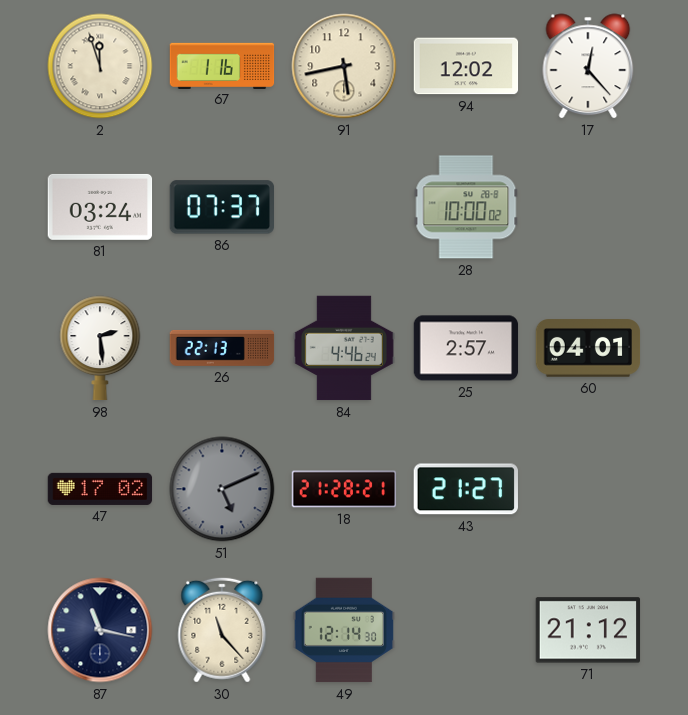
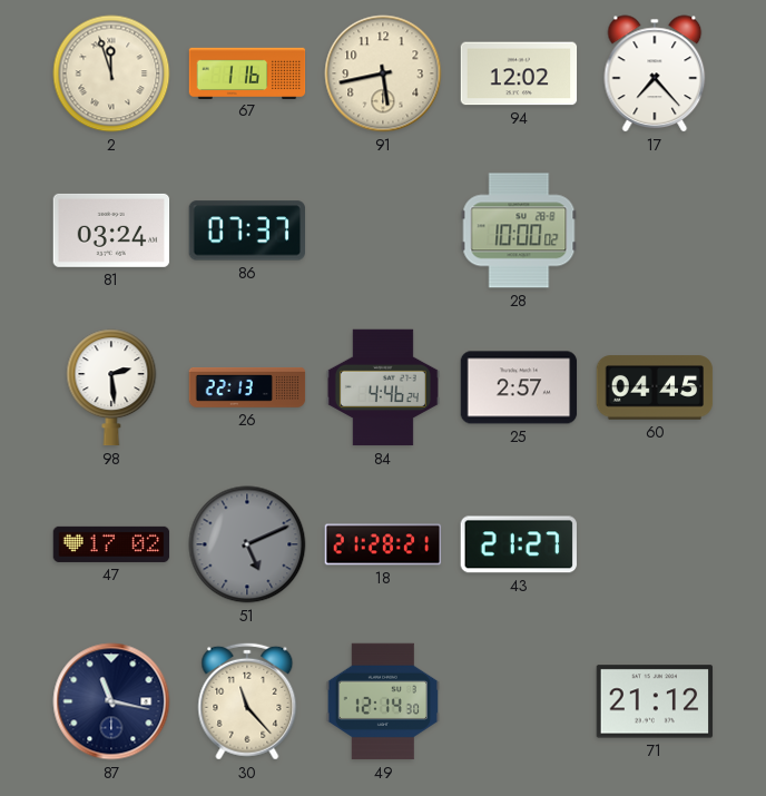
17: 12:23 -> 7:23
60: 04:01 -> 04:45
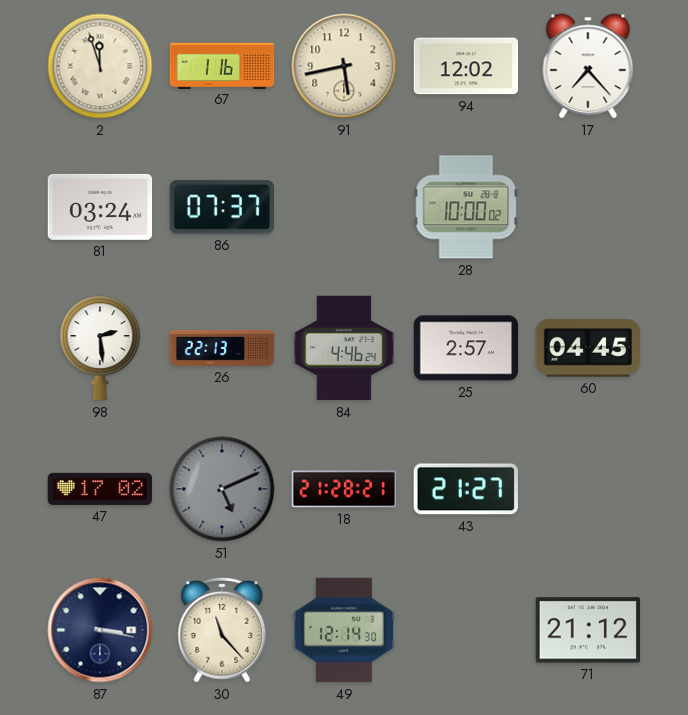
87: 11:17 -> 3:17
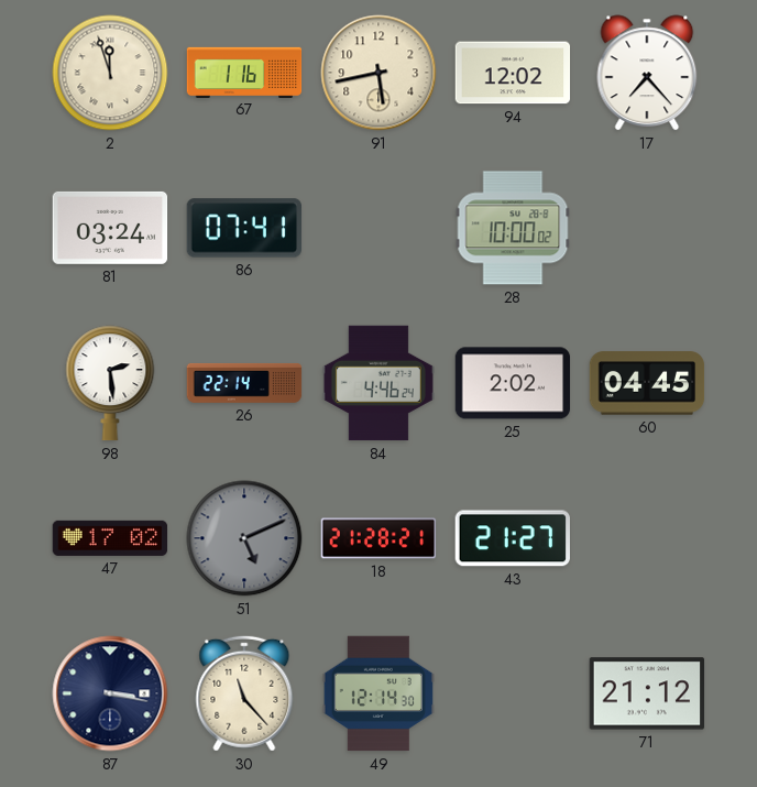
86: 07:37 -> 07:41
26: 22:13 -> 22:14
25: 2:57 -> 2:02
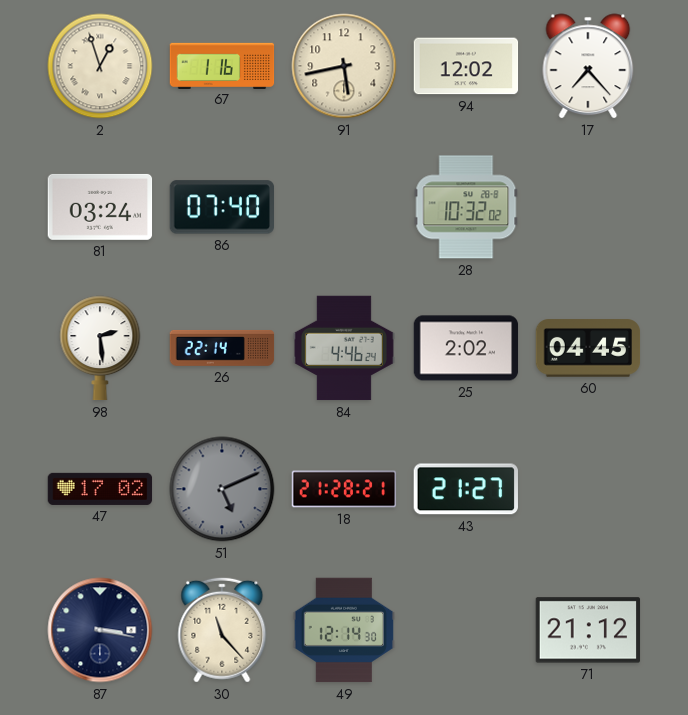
2: 11:57 -> 12:57
86: 07:41 -> 07:40
28: 10:00 -> 10:32
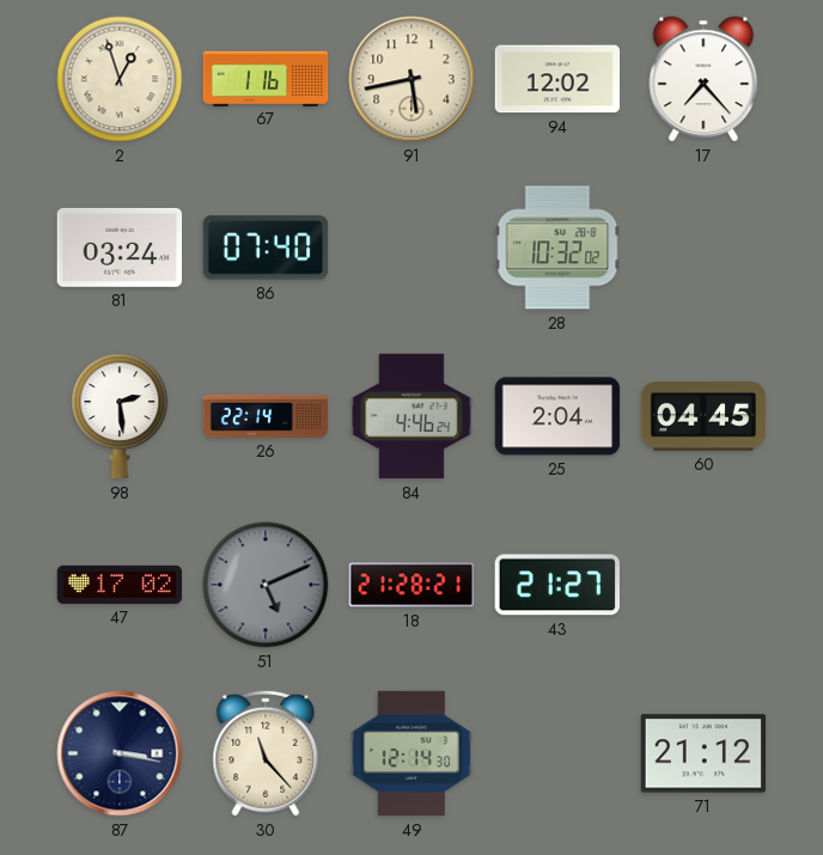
25: 2:02 -> 2:04
